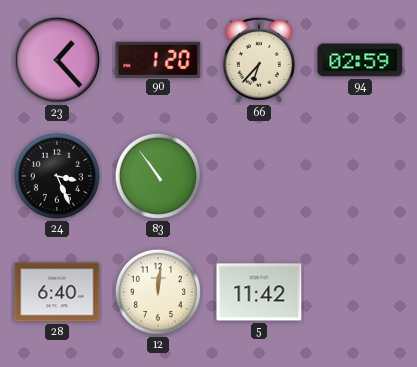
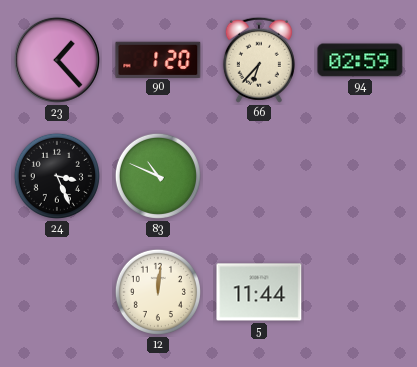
83: 10:54 -> 10:49
28: 6:40 -> none
5: 11:42 -> 11:44
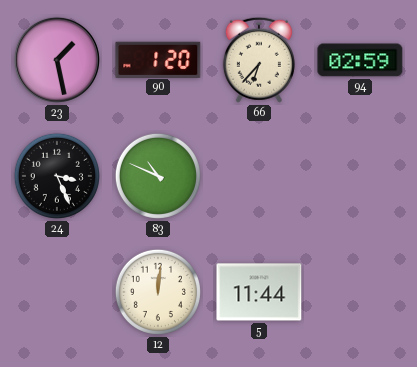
23: 1:23 -> 1:28
